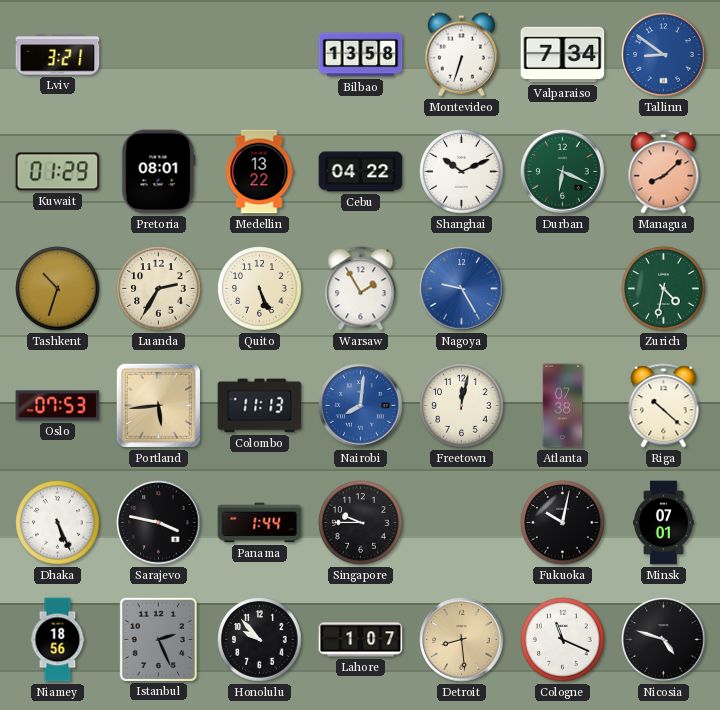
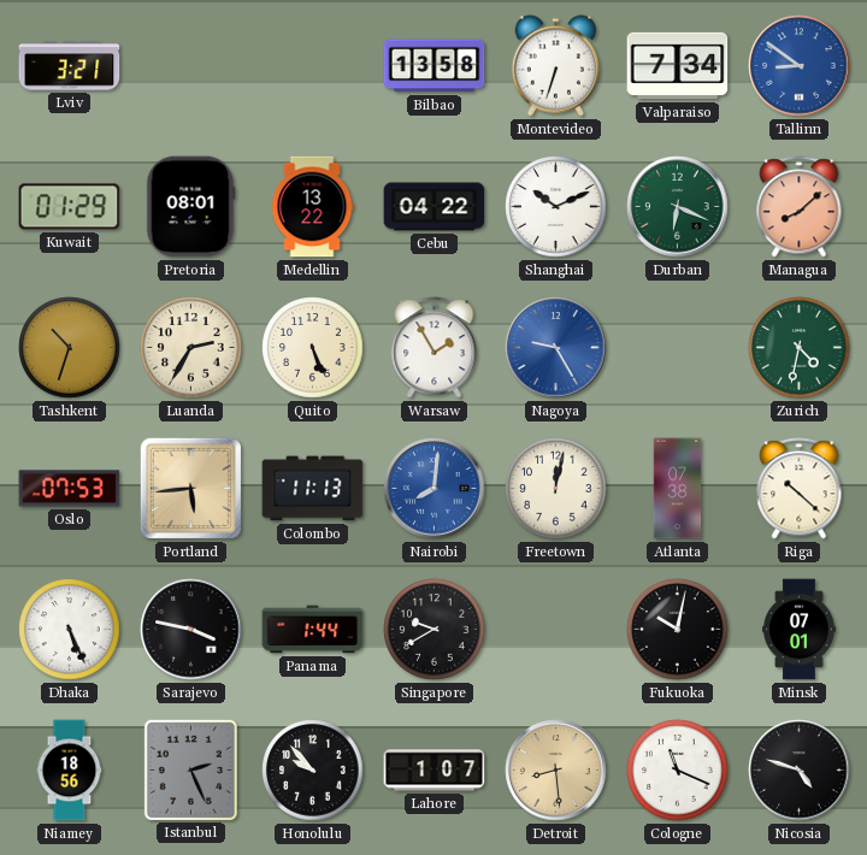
Singapore: 9:45 -> 9:40
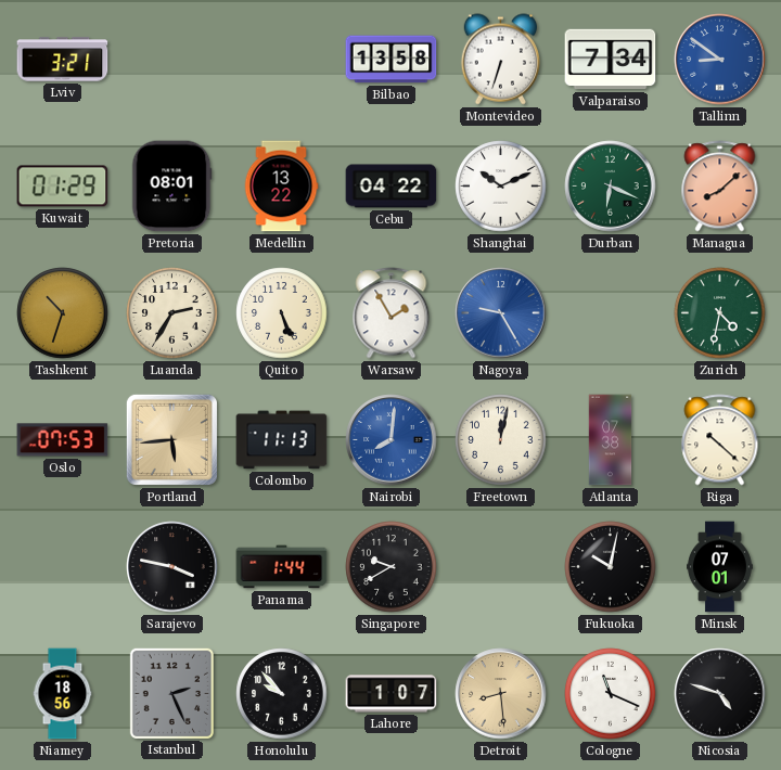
Dhaka: 5:26 -> none
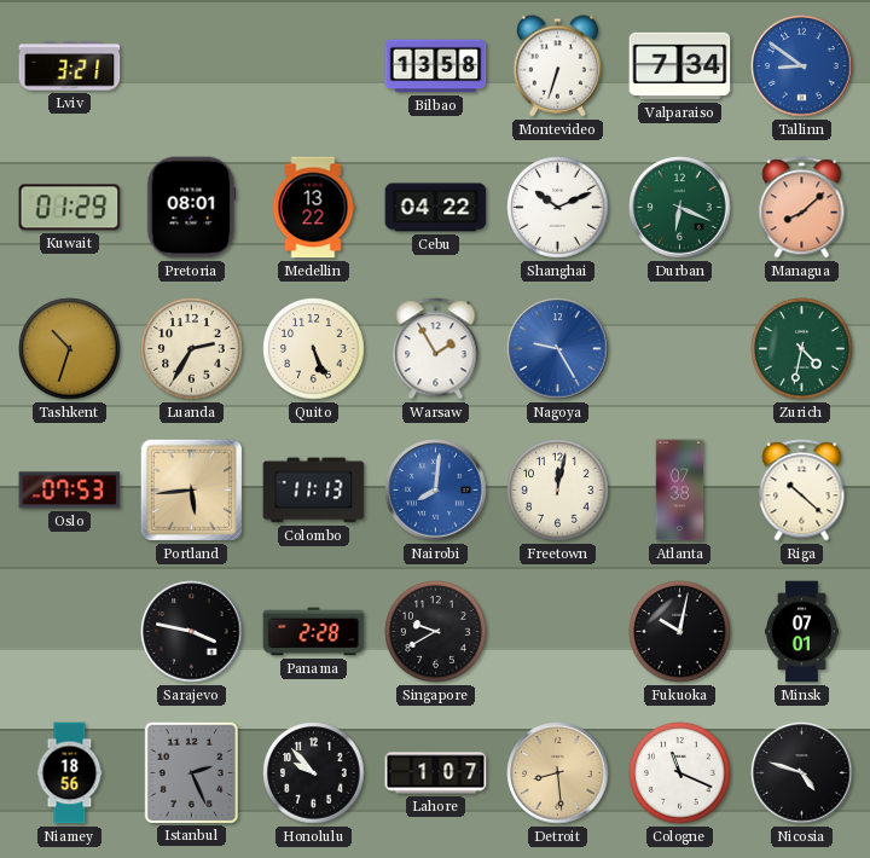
Panama: 1:44 -> 2:28
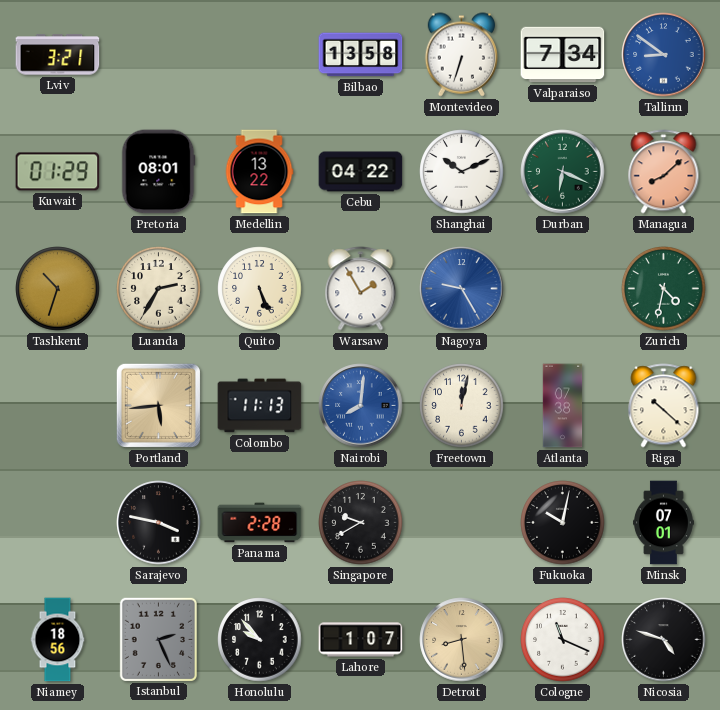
Oslo: 07:53 -> none
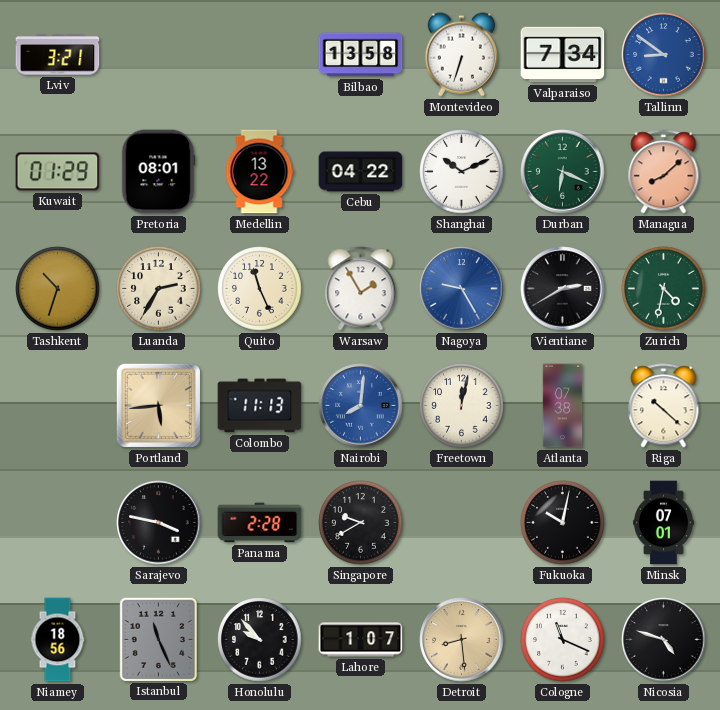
Quito: 5:26 -> 11:26
Vientiane: none -> 2:40
Istanbul: 2:26 -> 11:26
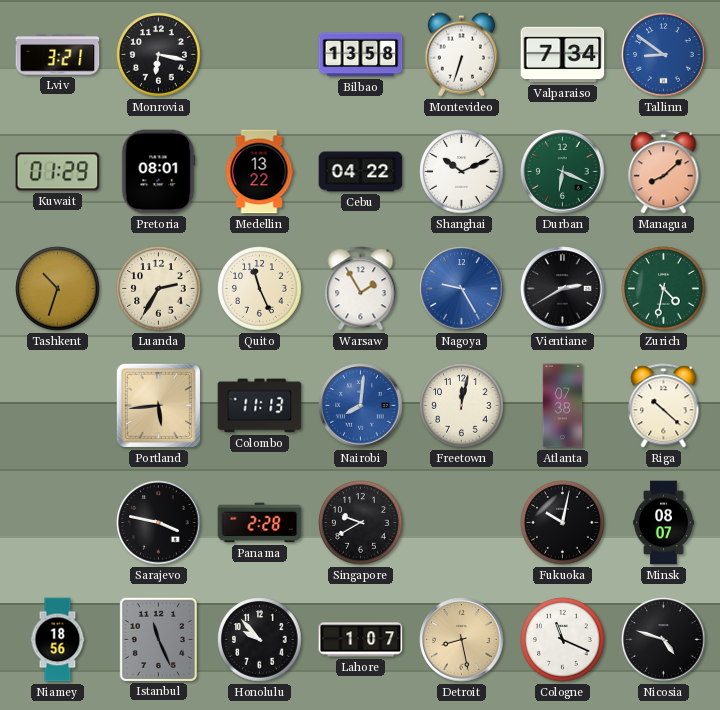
Monrovia: none -> 6:17
Minsk: 07:01 -> 08:07
Detroit: 8:29 -> 8:28
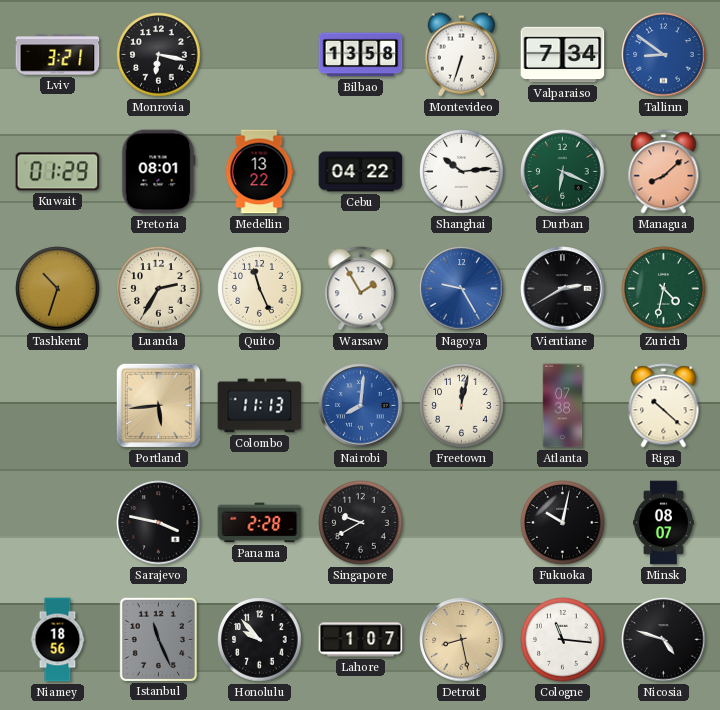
Shanghai: 10:11 -> 10:14
Cologne: 11:19 -> 11:16
